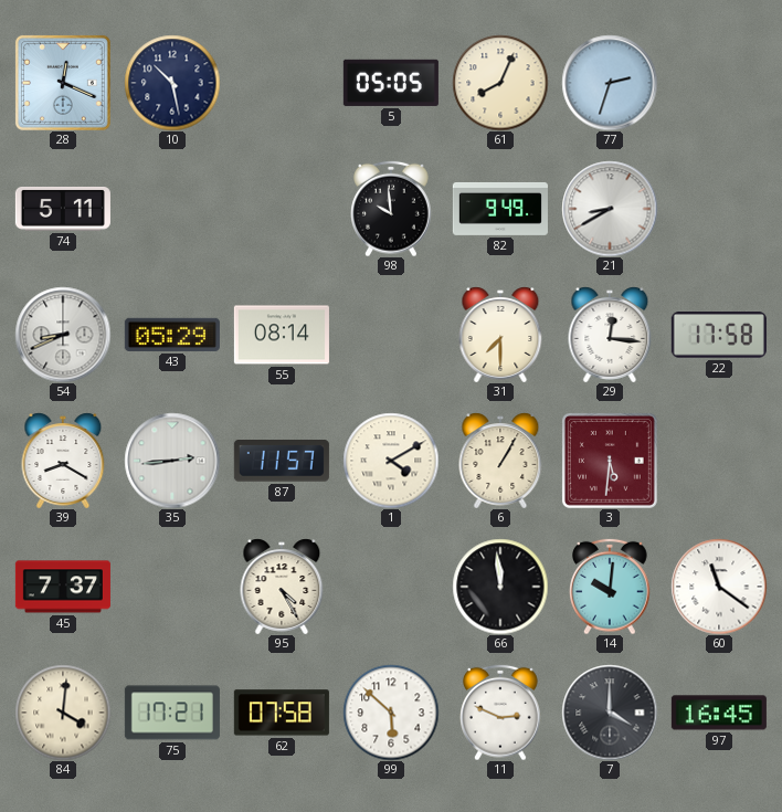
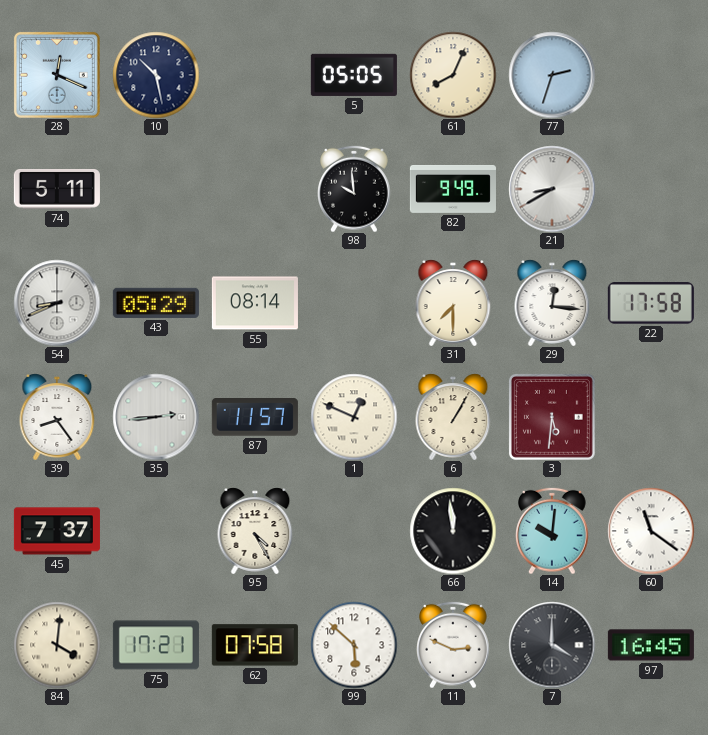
39: 8:20 -> 8:24
1: 4:10 -> 12:49
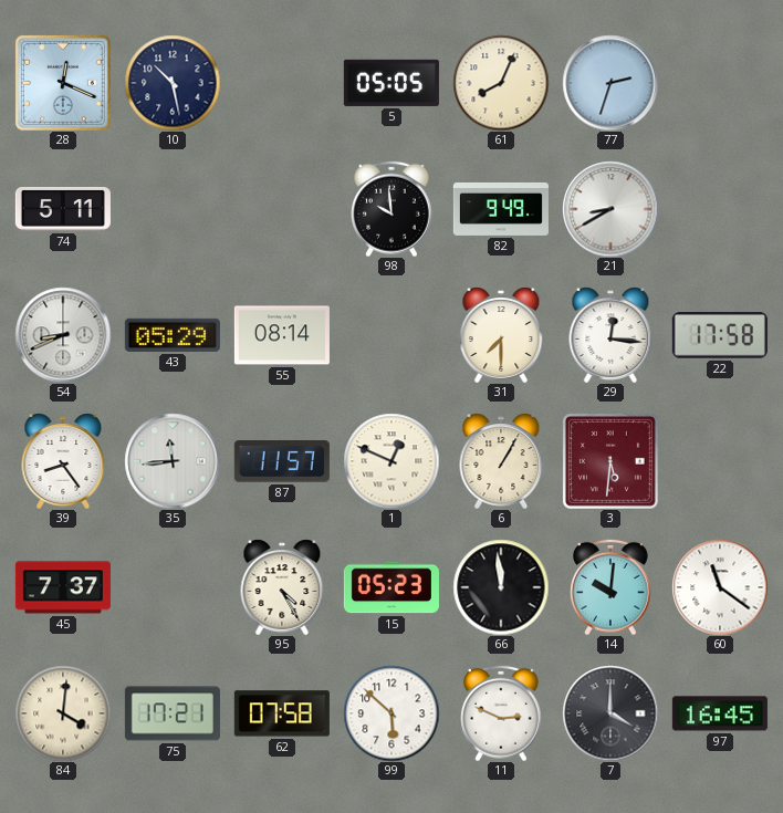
35: 2:44 -> 11:44
15: none -> 05:23
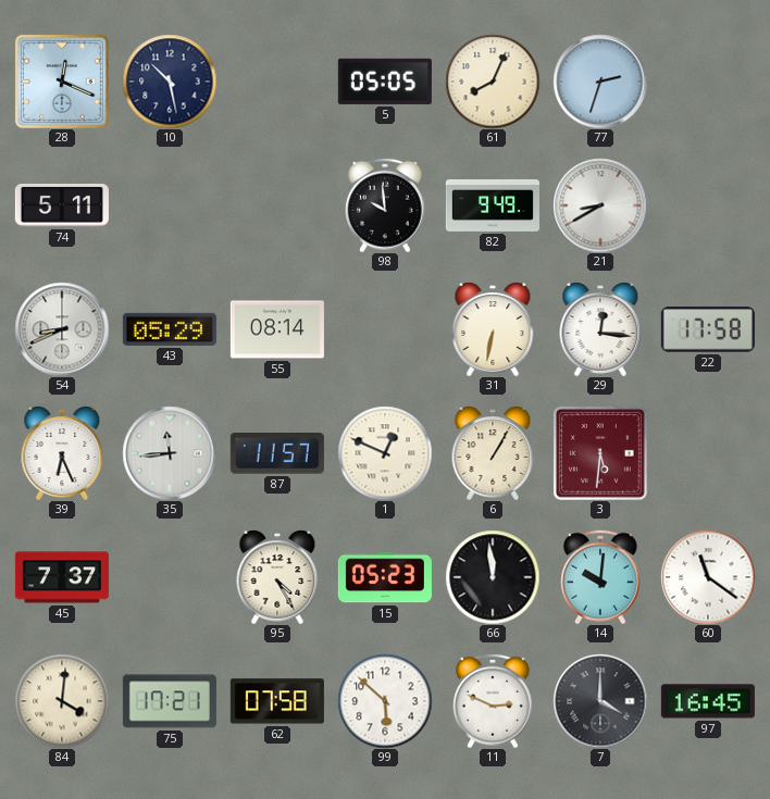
31: 7:30 -> 6:32
39: 8:24 -> 6:26
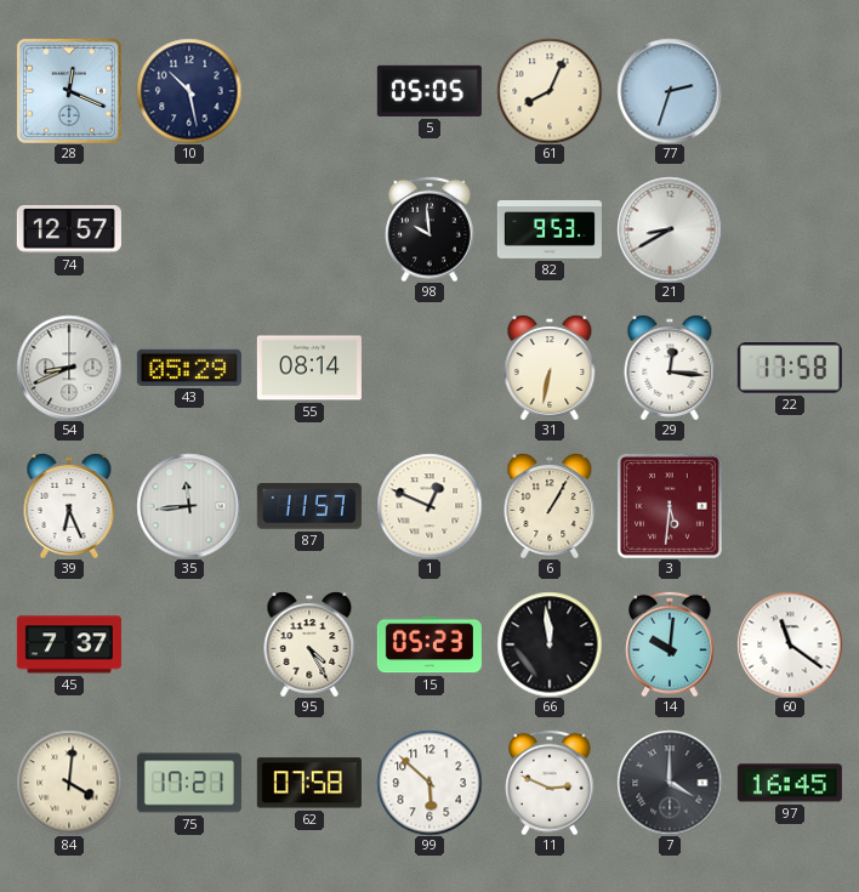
74: 5:11 -> 12:57
82: 9:49 -> 9:53
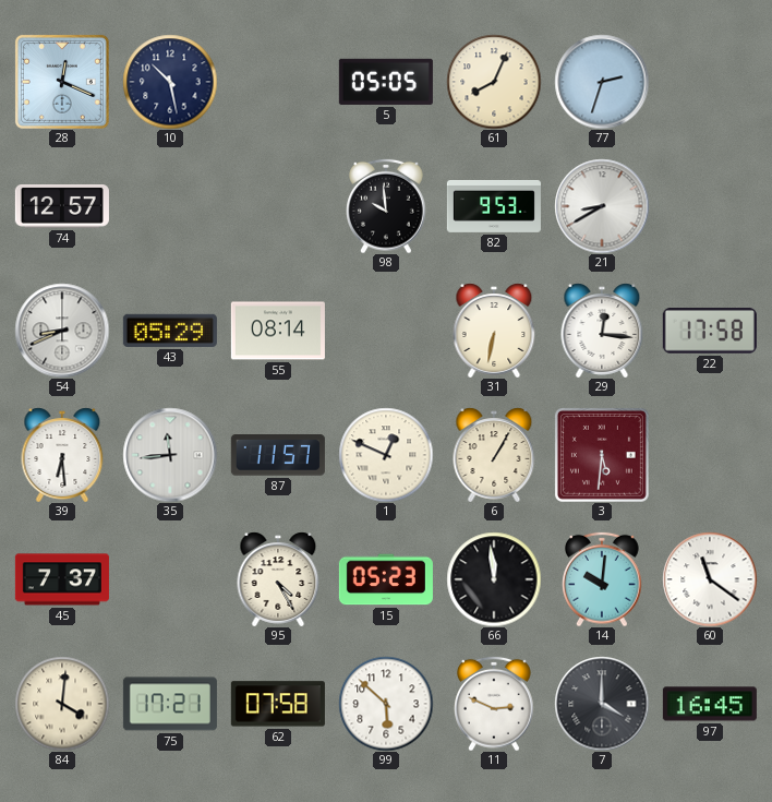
39: 6:26 -> 6:29
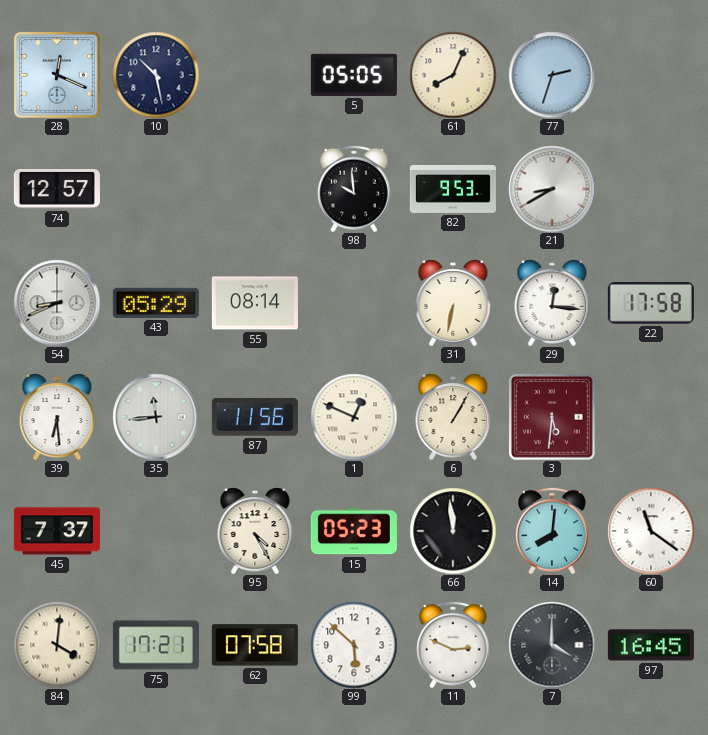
87: 11:57 -> 11:56
14: 10:01 -> 8:01
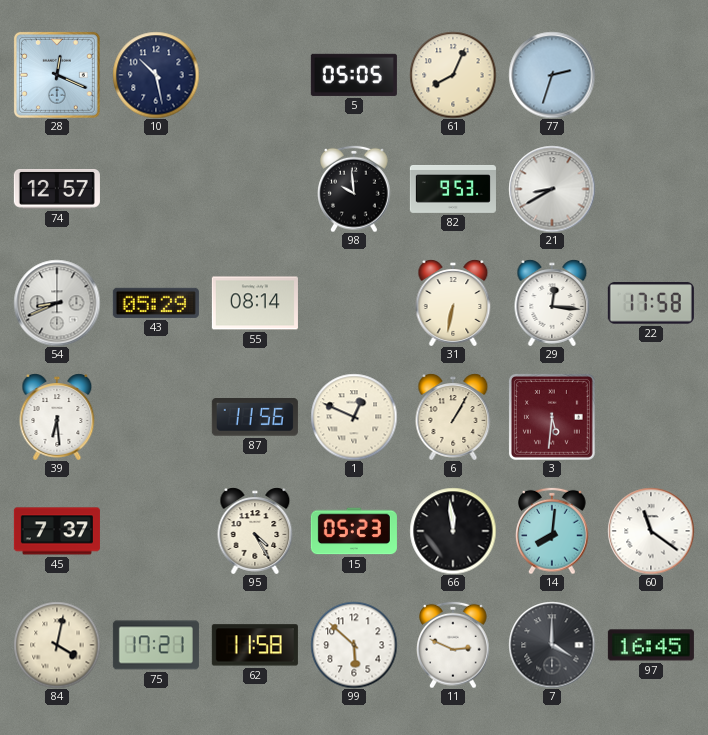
35: 11:44 -> none
84: 4:01 -> 4:02
62: 07:58 -> 11:58
